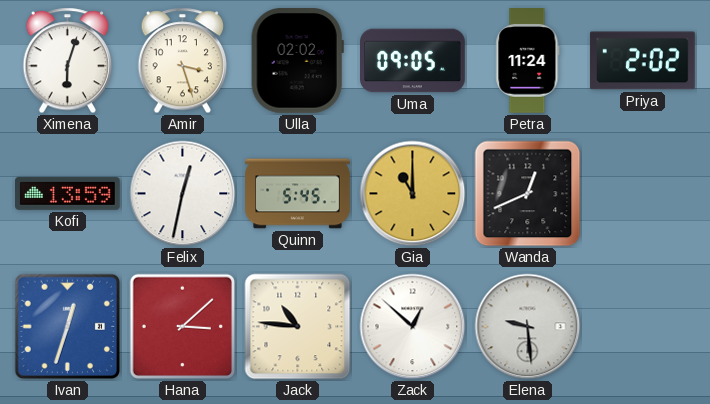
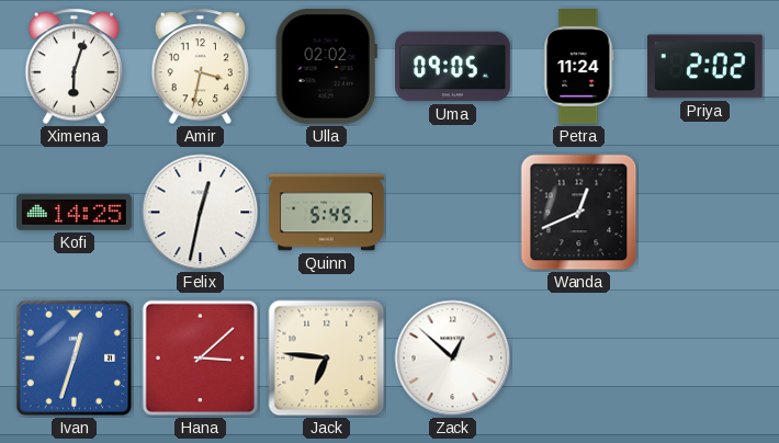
Amir: 3:27 -> 3:32
Kofi: 13:59 -> 14:25
Gia: 11:00 -> none
Jack: 10:46 -> 6:46
Elena: 9:29 -> none
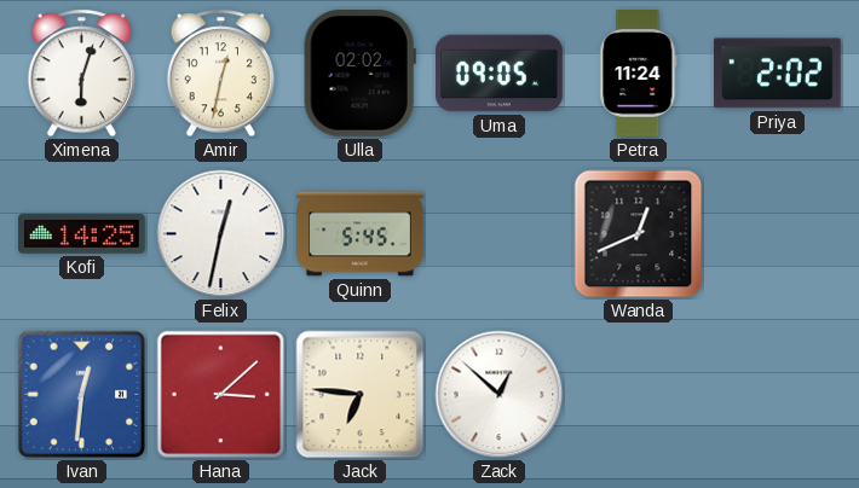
Amir: 3:32 -> 12:32
Ivan: 12:33 -> 12:31
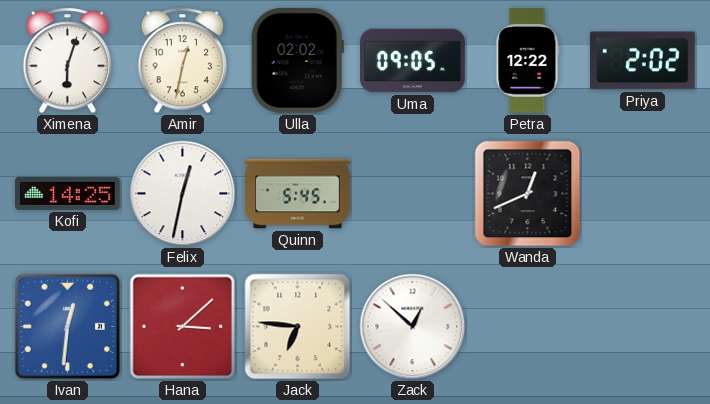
Petra: 11:24 -> 12:22
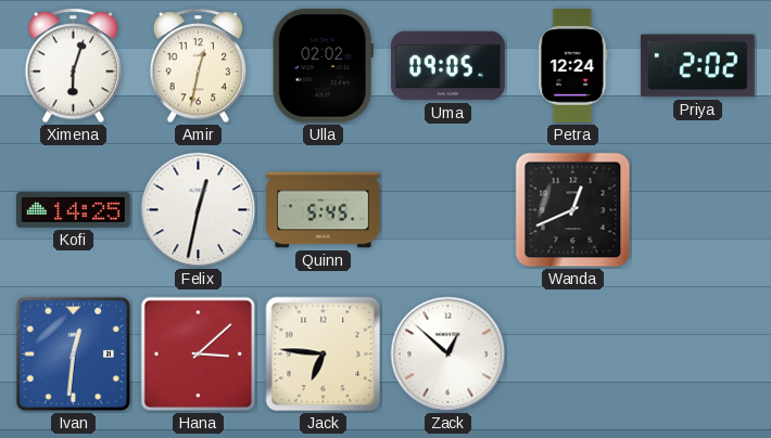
Petra: 12:22 -> 12:24
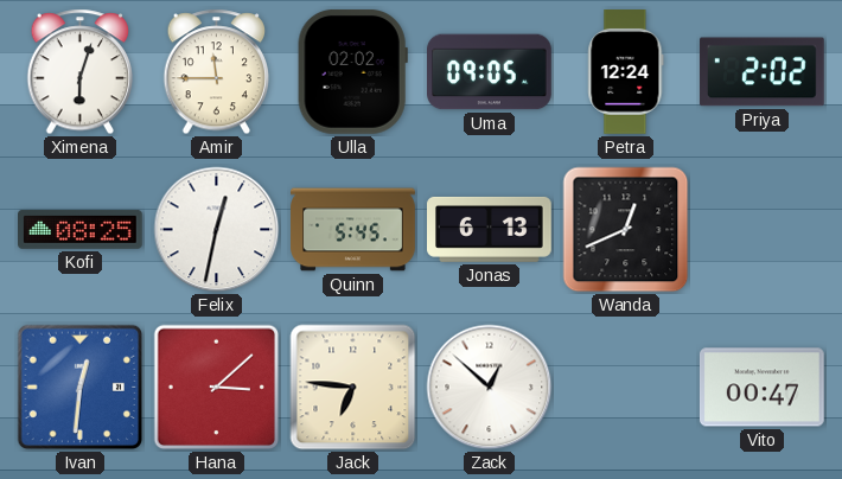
Amir: 12:32 -> 11:45
Kofi: 14:25 -> 08:25
Jonas: none -> 6:13
Vito: none -> 00:47
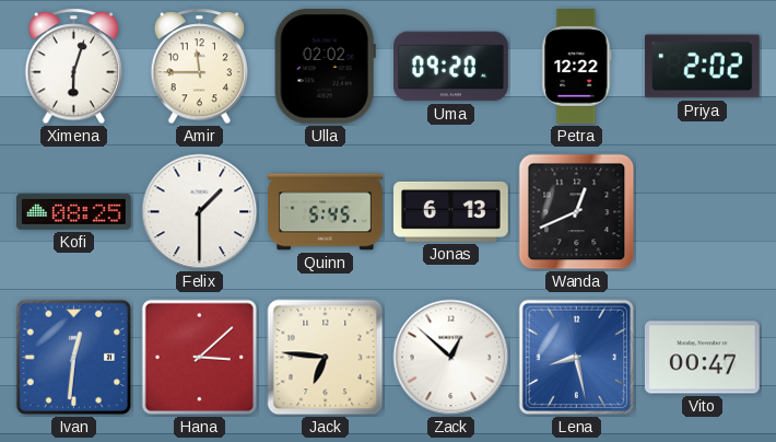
Uma: 09:05 -> 09:20
Petra: 12:24 -> 12:22
Felix: 12:32 -> 1:30
Lena: none -> 8:28
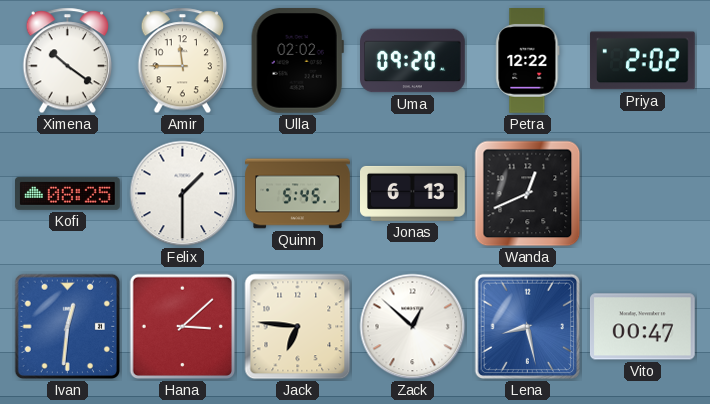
Ximena: 6:03 -> 10:21
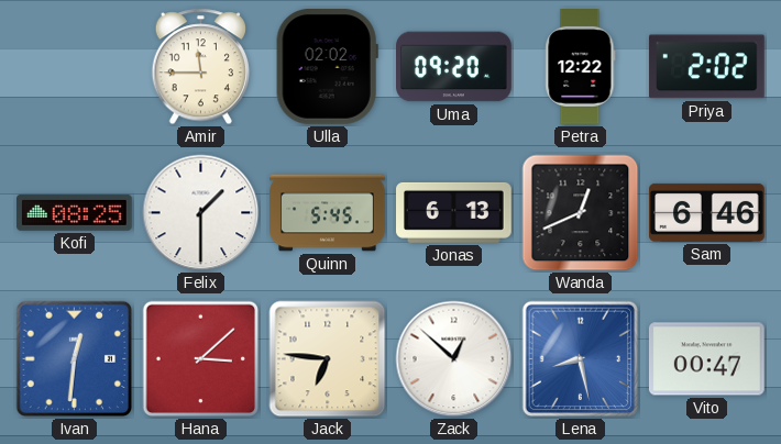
Ximena: 10:21 -> none
Sam: none -> 6:46
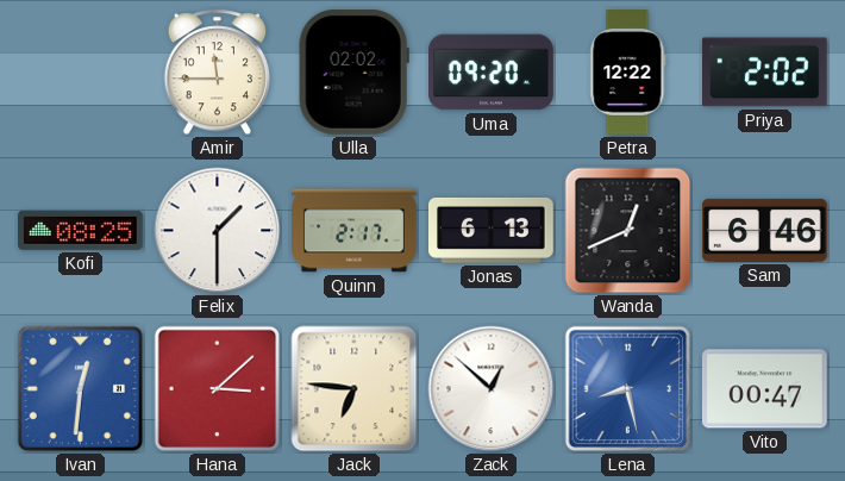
Quinn: 5:45 -> 2:17
